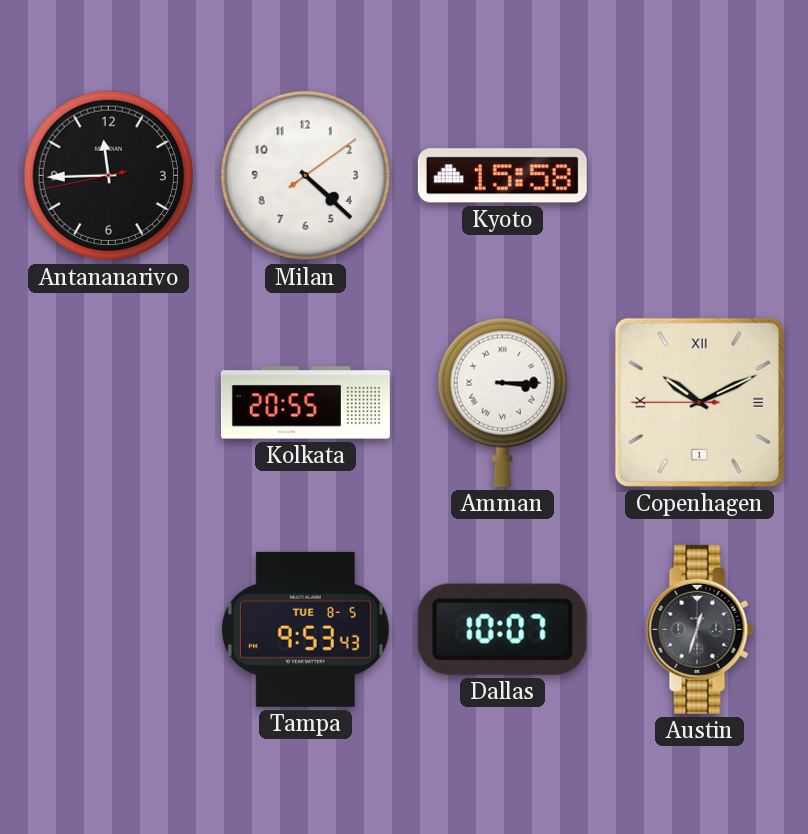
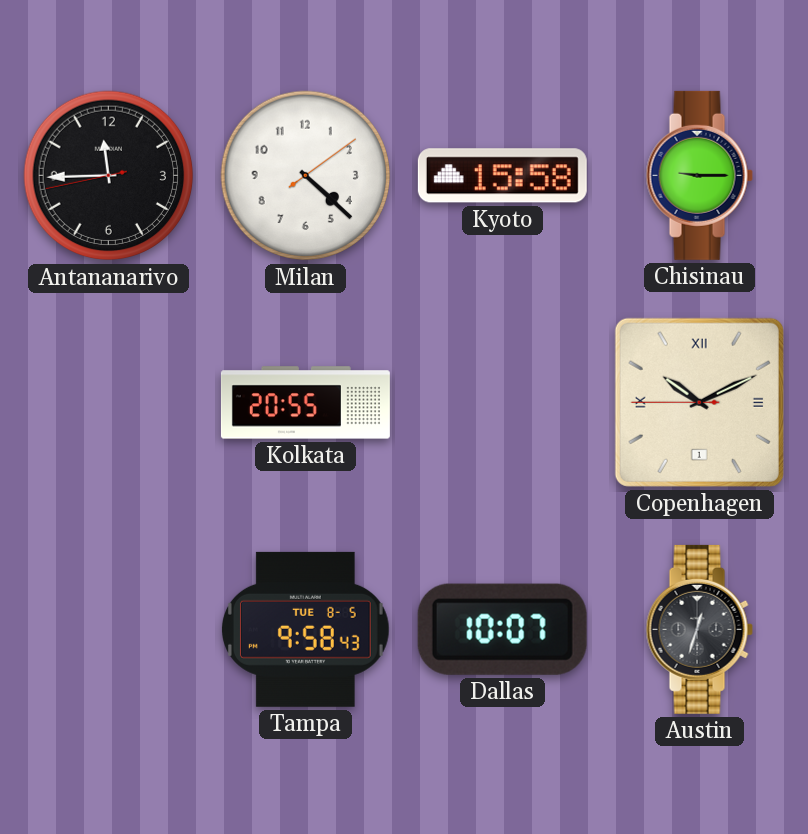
Chisinau: none -> 9:15
Amman: 3:15 -> none
Tampa: 9:53 -> 9:58
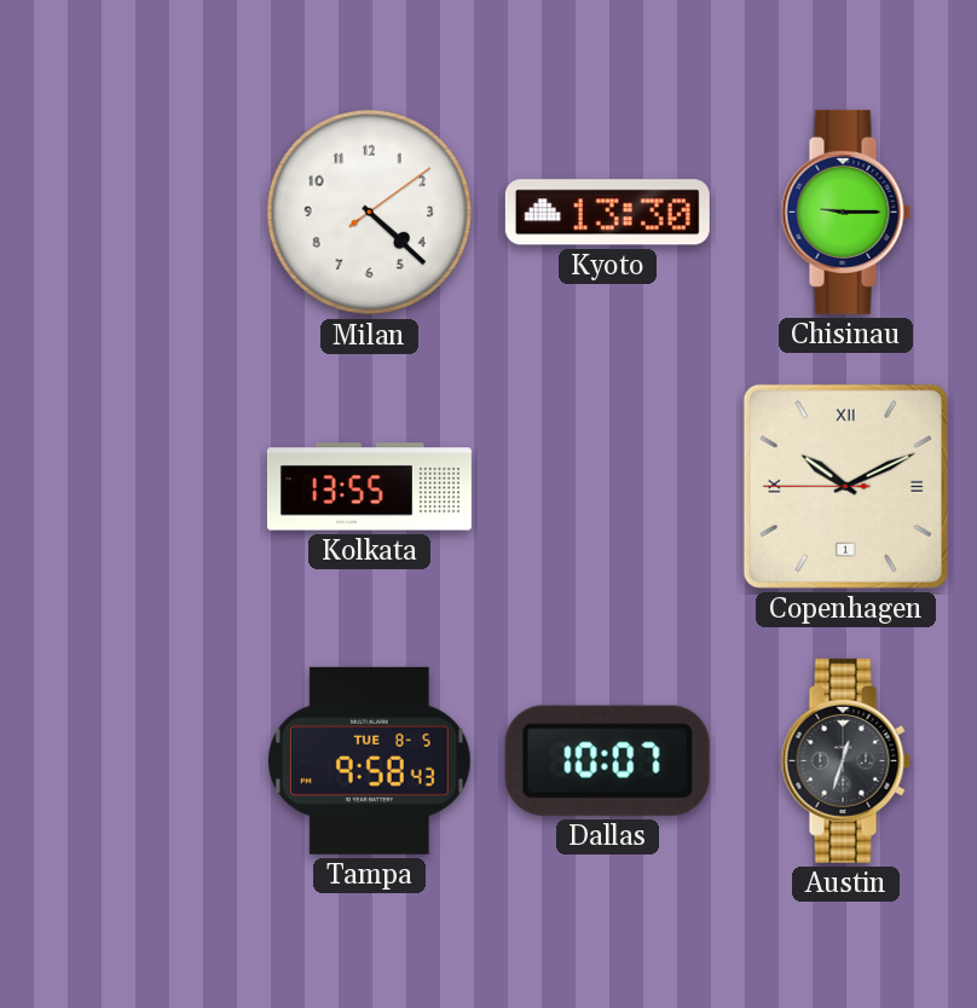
Antananarivo: 11:44 -> none
Kyoto: 15:58 -> 13:30
Kolkata: 20:55 -> 13:55
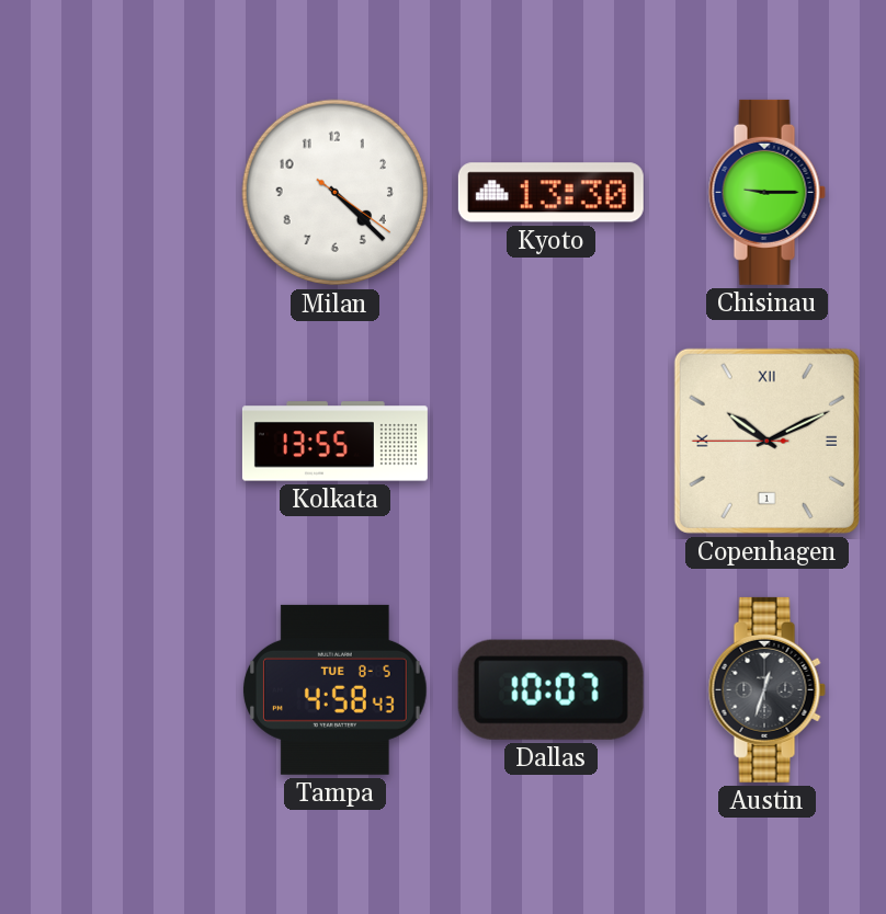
Milan: 4:22:09 -> 4:22:21
Tampa: 9:58 -> 4:58
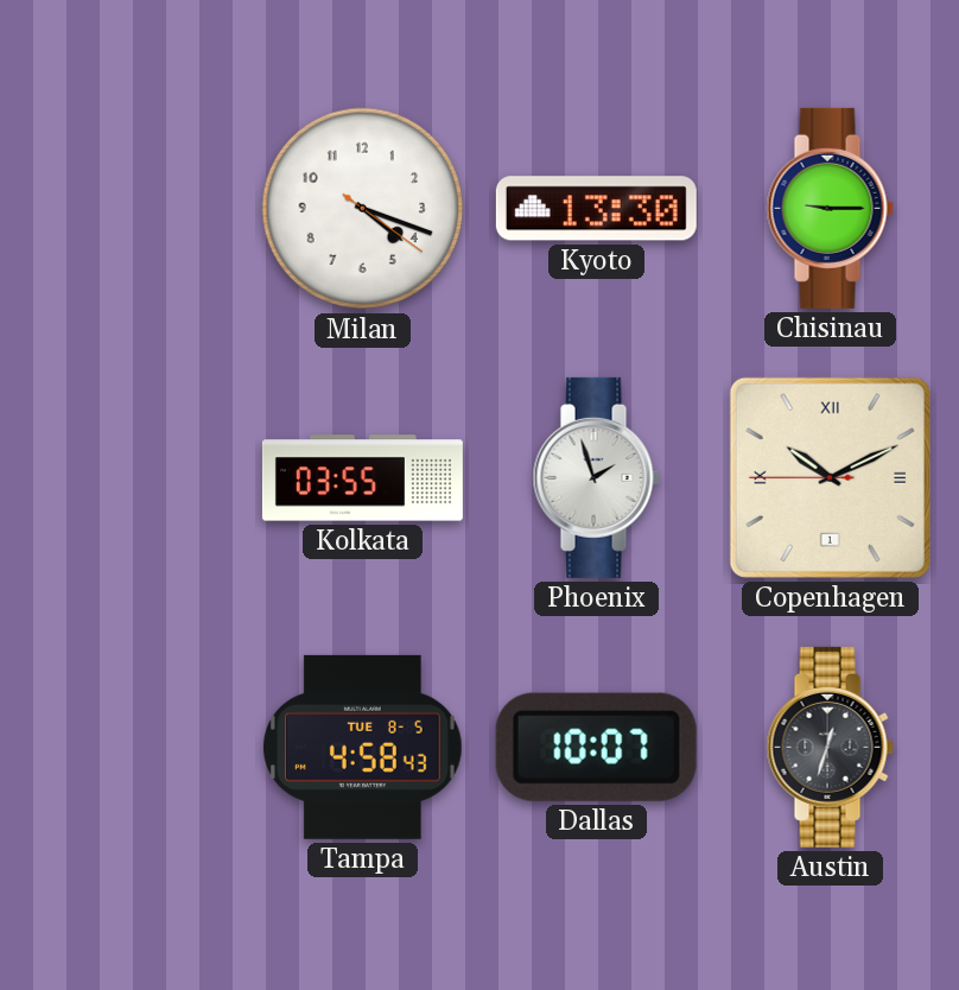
Milan: 4:22 -> 4:18
Kolkata: 13:55 -> 03:55
Phoenix: none -> 1:57
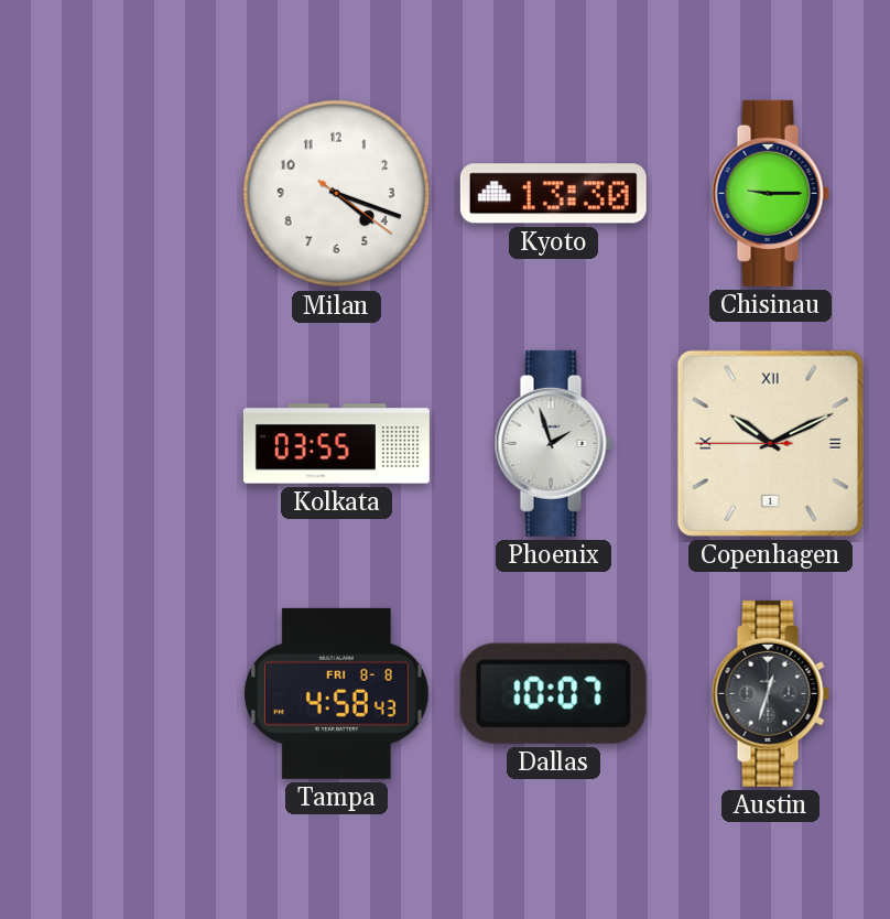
Tampa date: TUE 8-5 -> FRI 8-8
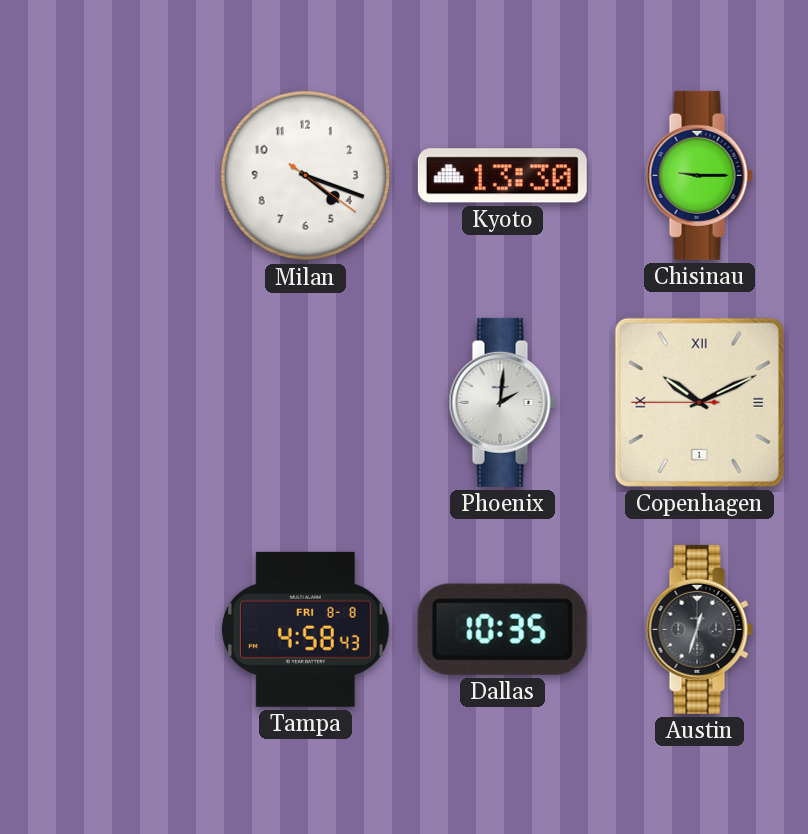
Kolkata: 03:55 -> none
Phoenix: 1:57 -> 2:01
Dallas: 10:07 -> 10:35
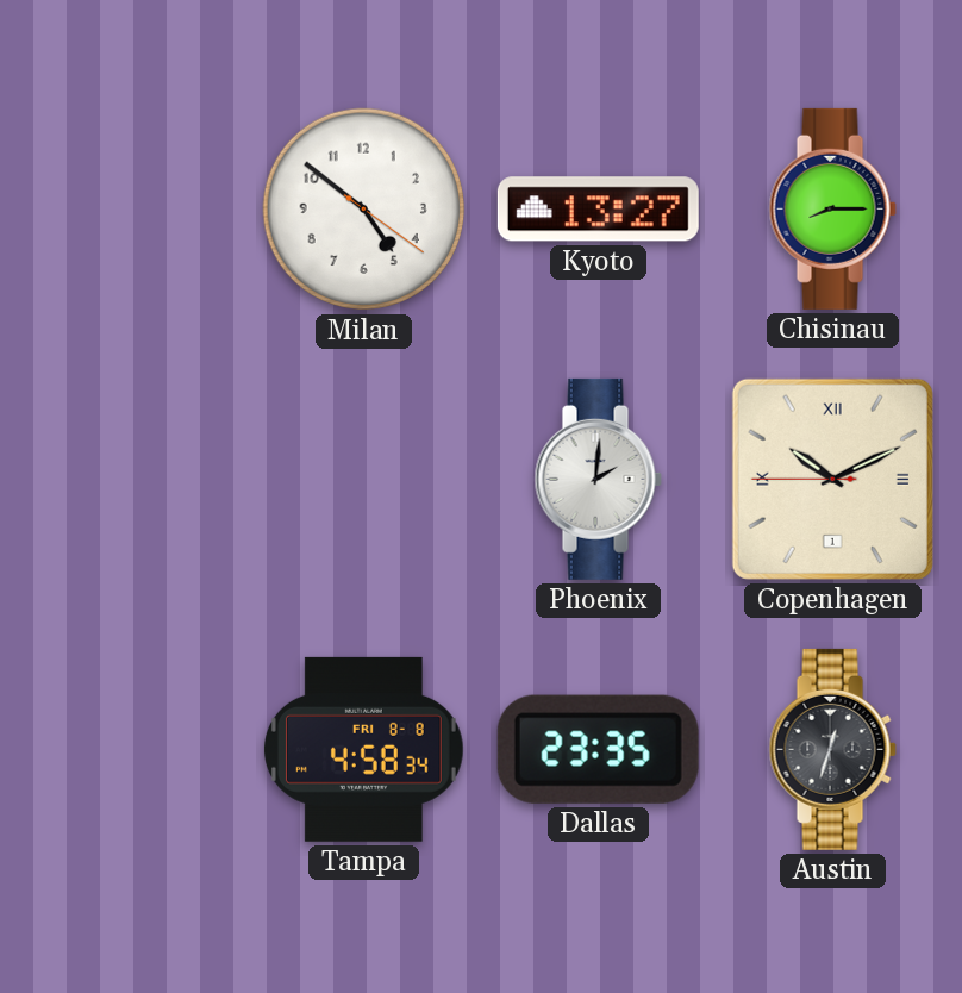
Milan: 4:18 -> 4:51
Kyoto: 13:30 -> 13:27
Chisinau: 9:15 -> 8:15
Tampa: 4:58:43 -> 4:58:34
Dallas: 10:35 -> 23:35
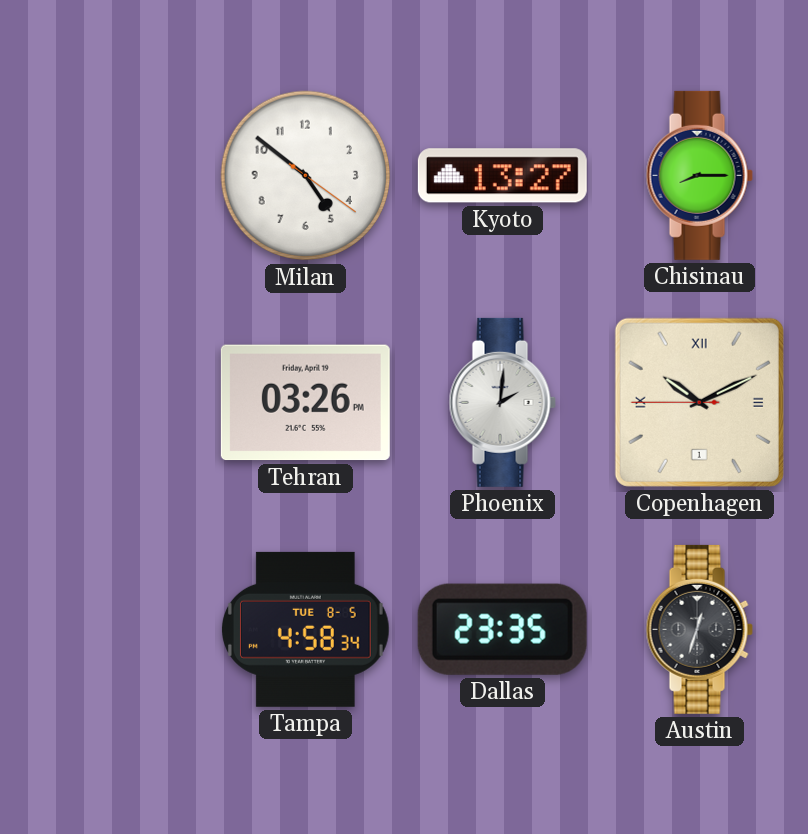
Tehran: none -> 03:26
Tampa date: FRI 8-8 -> TUE 8-5
